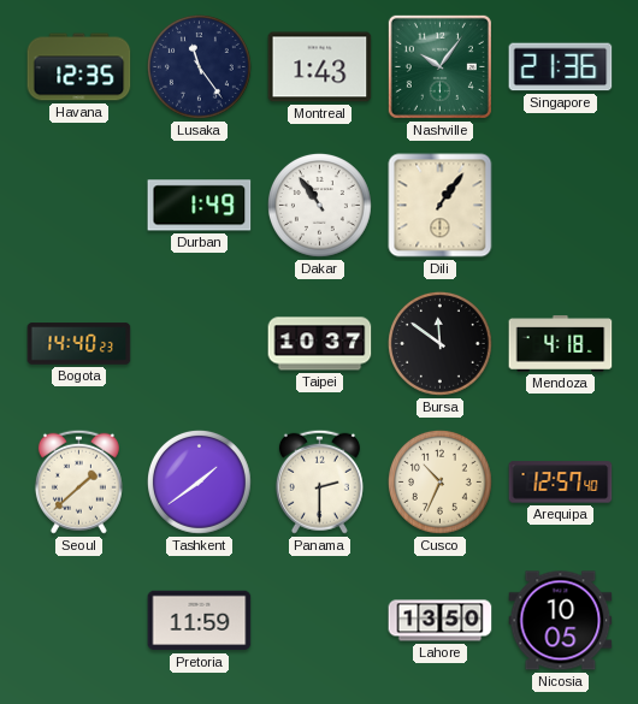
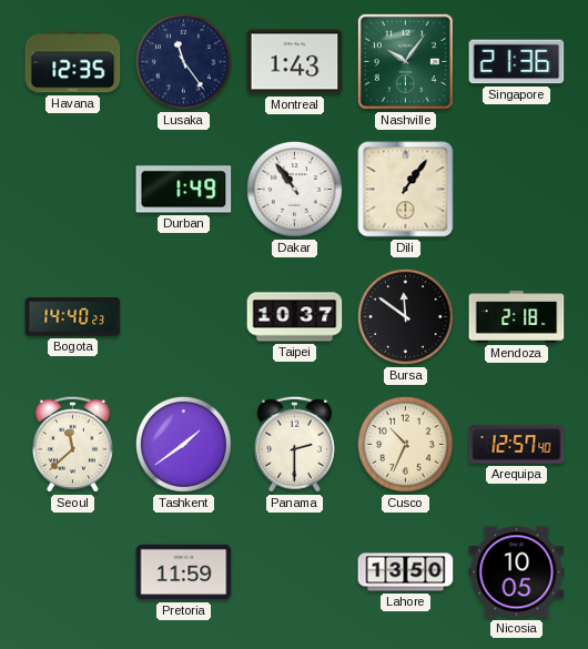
Mendoza: 4:18 -> 2:18
Seoul: 1:38 -> 11:38
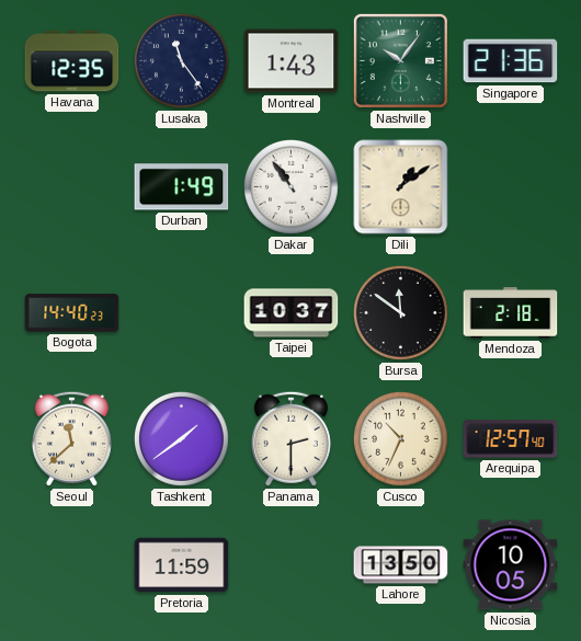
Dili: 1:06 -> 1:09
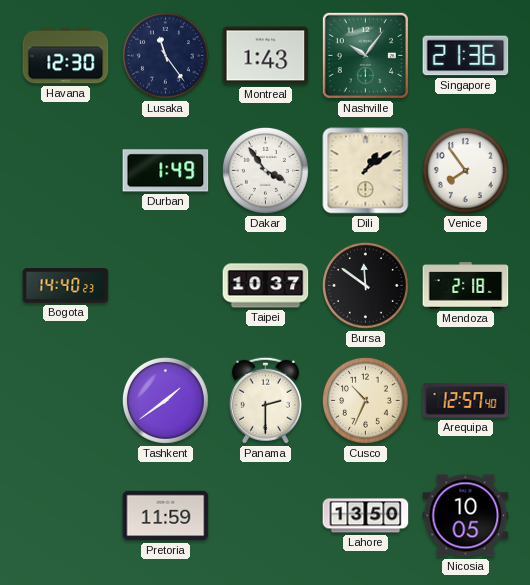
Havana: 12:35 -> 12:30
Dakar: 10:54 -> 3:54
Venice: none -> 7:54
Seoul: 11:38 -> none
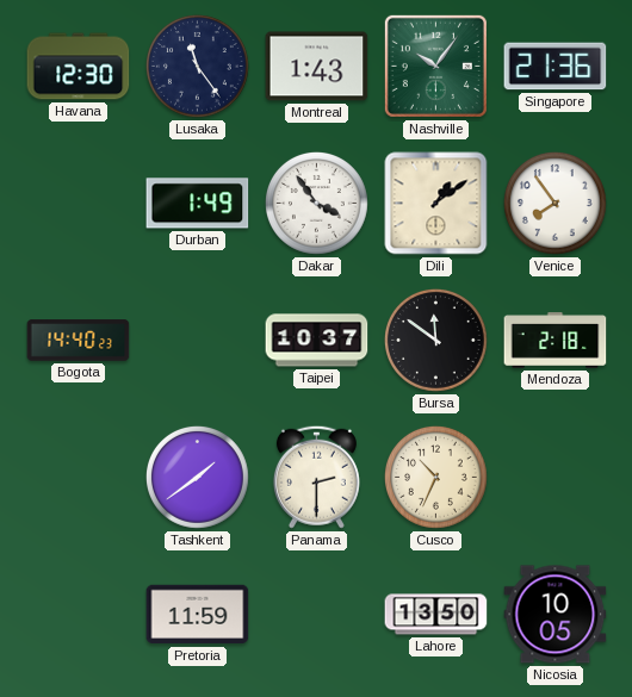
Arequipa: 12:57 -> none
